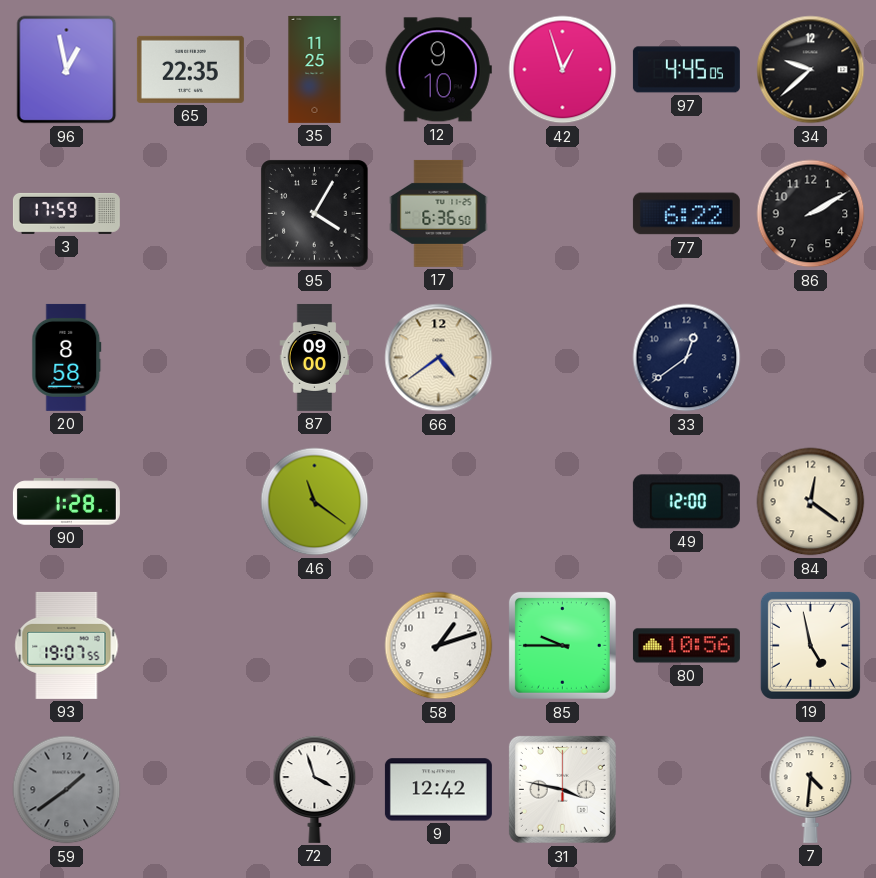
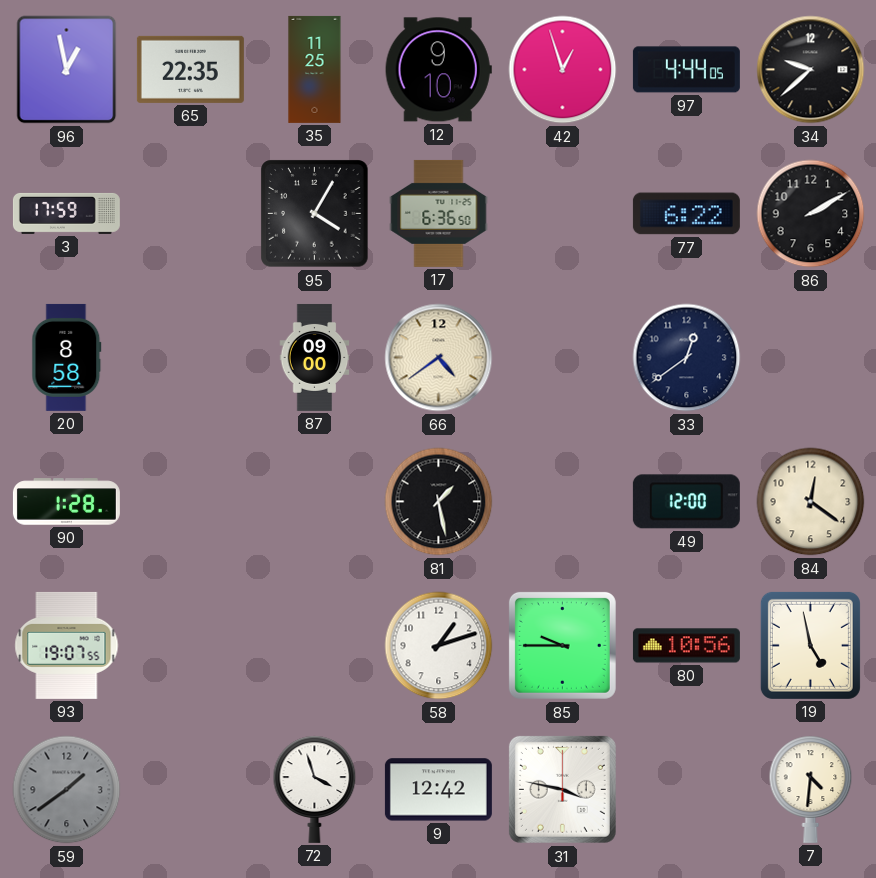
97: 4:45 -> 4:44
46: 11:21 -> none
81: none -> 1:28
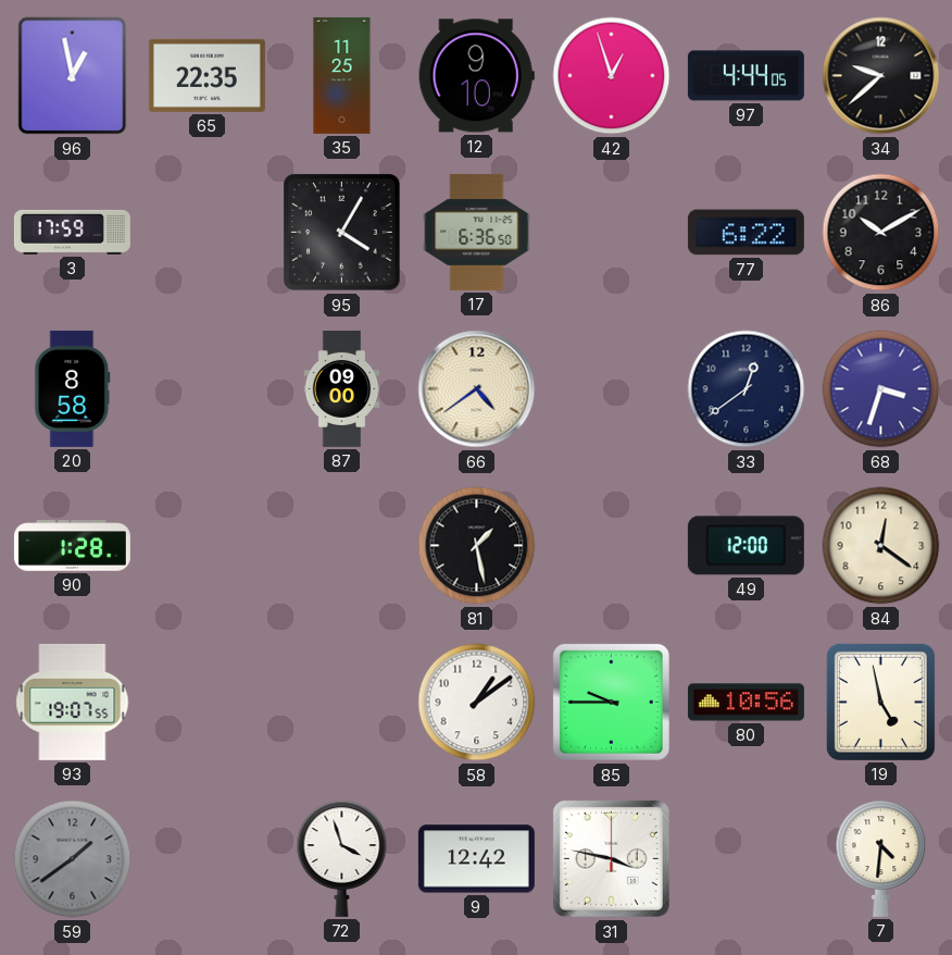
86: 2:10 -> 10:10
68: none -> 3:33
58: 1:12 -> 1:09
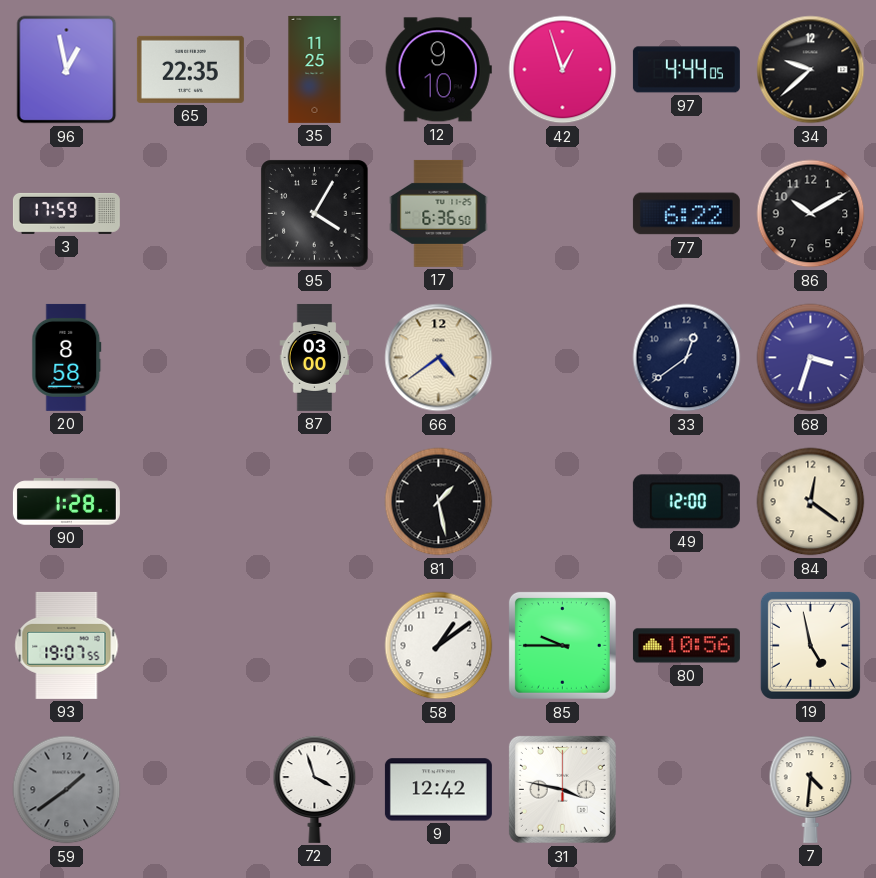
87: 09:00 -> 03:00
